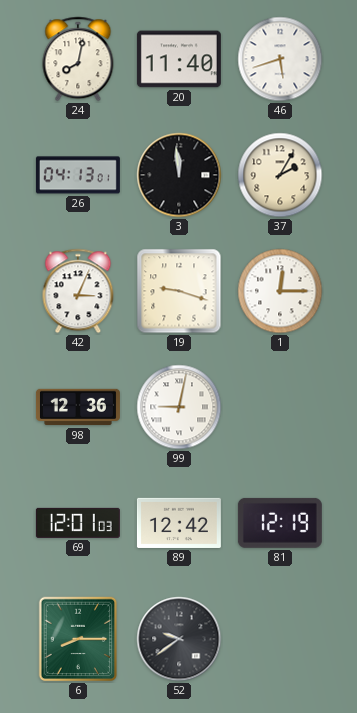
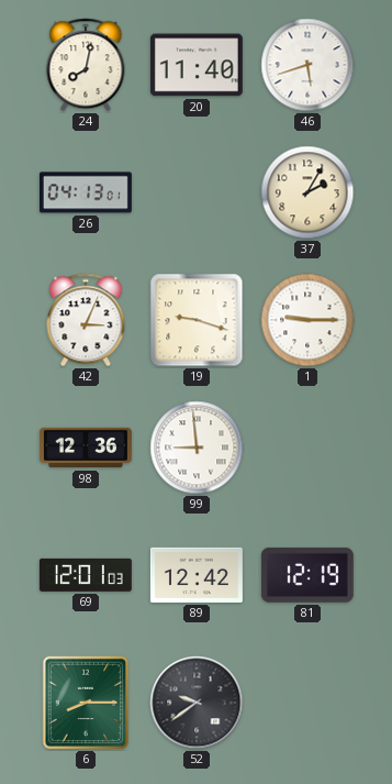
3: 11:59 -> none
1: 12:15 -> 9:15
99: 9:02 -> 8:59
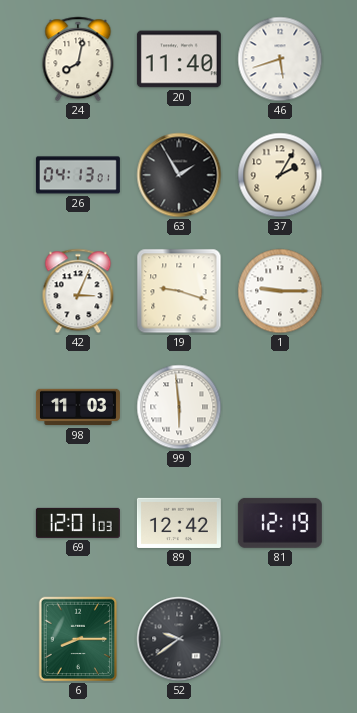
63: none -> 1:55
98: 12:36 -> 11:03
99: 8:59 -> 5:59
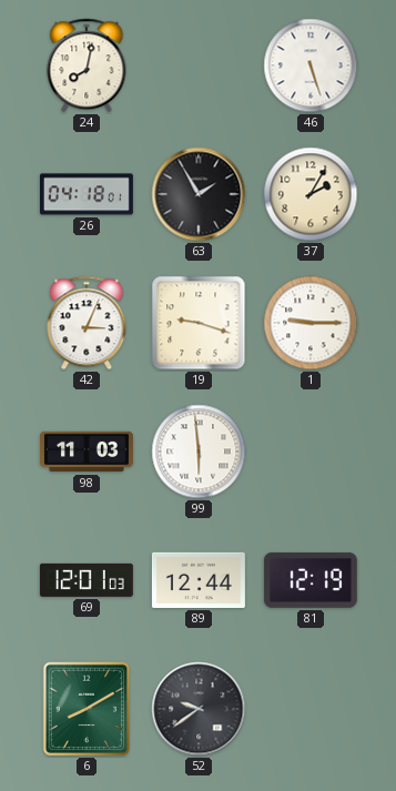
20: 11:40 -> none
46: 5:42 -> 5:27
26: 04:13 -> 04:18
89: 12:42 -> 12:44
6: 8:15 -> 8:10
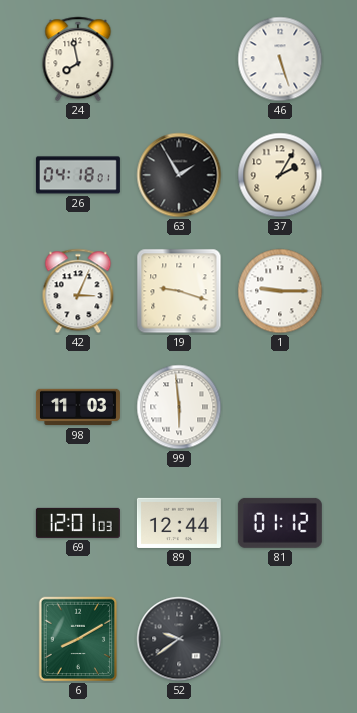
24: 8:02 -> 7:58
81: 12:19 -> 01:12
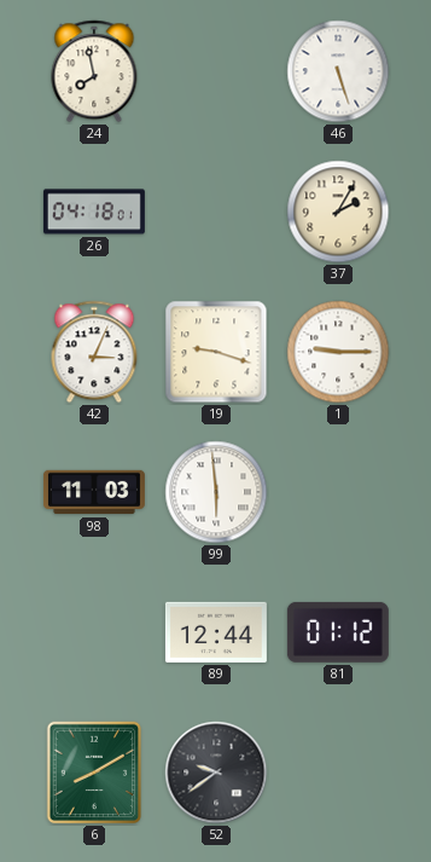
63: 1:55 -> none
69: 12:01 -> none
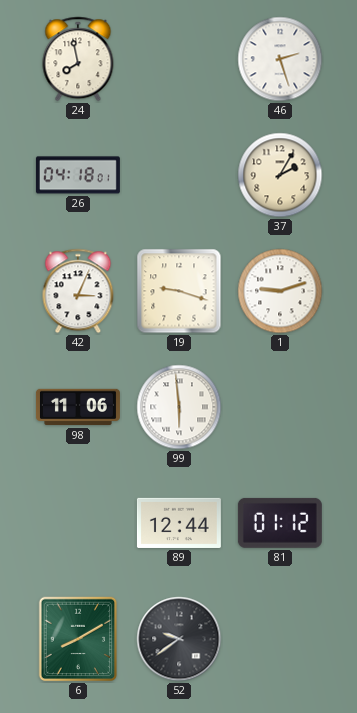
46: 5:27 -> 2:27
1: 9:15 -> 9:12
98: 11:03 -> 11:06
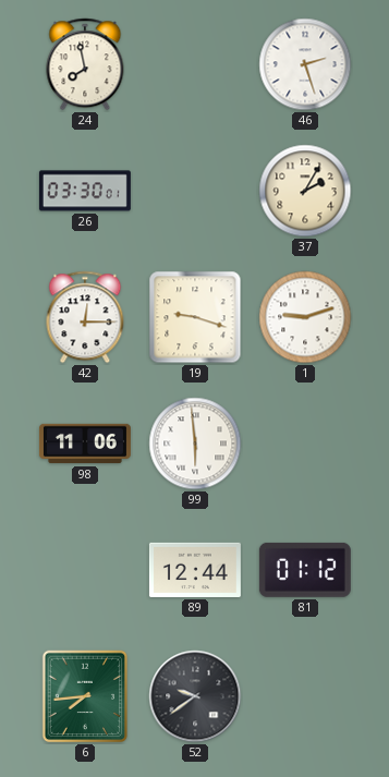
26: 04:18 -> 03:30
42: 3:04 -> 12:15
6: 8:10 -> 7:44
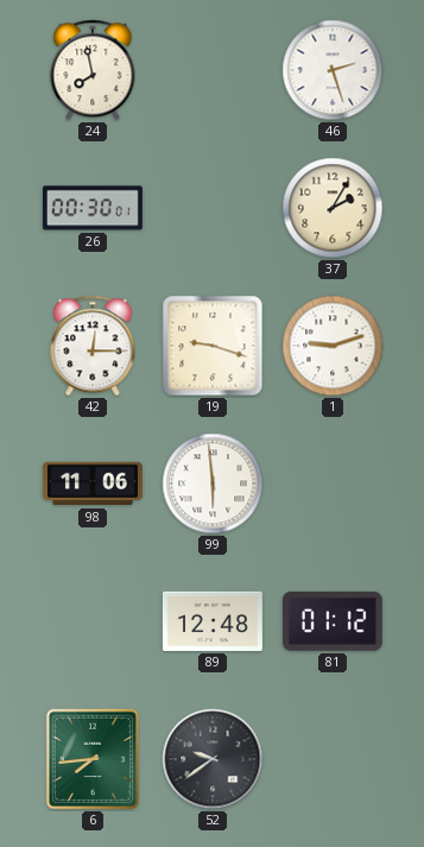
26: 03:30 -> 00:30
89: 12:44 -> 12:48
